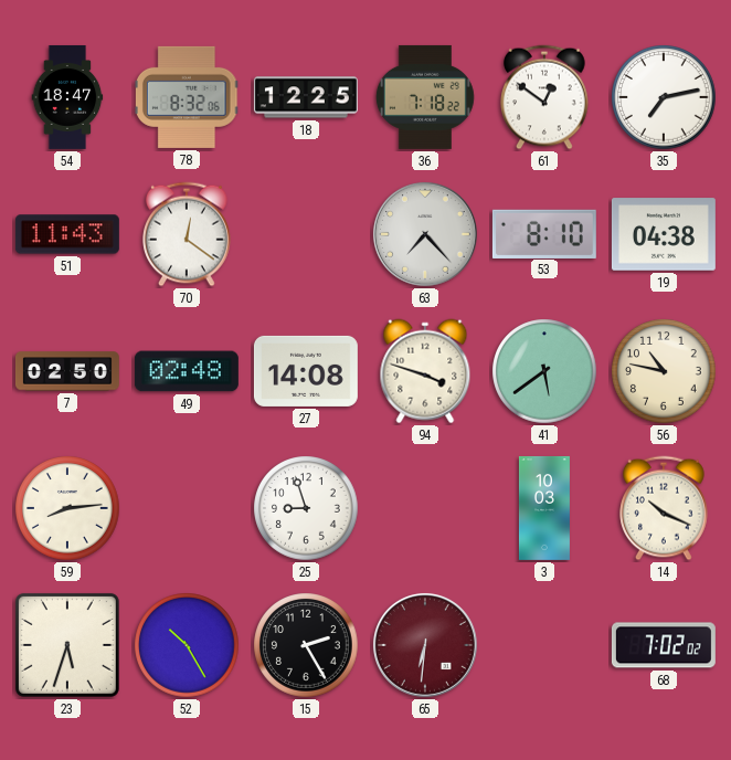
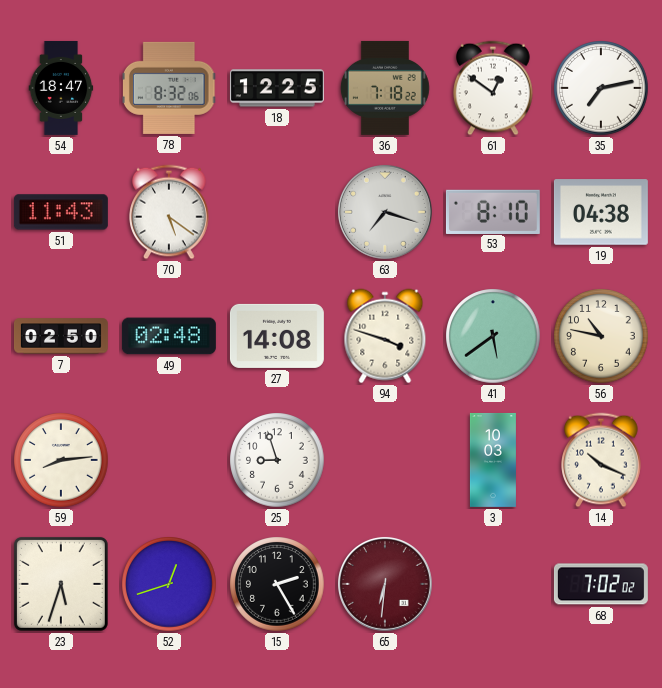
70: 12:21 -> 5:21
63: 7:23 -> 7:18
52: 10:25 -> 12:42
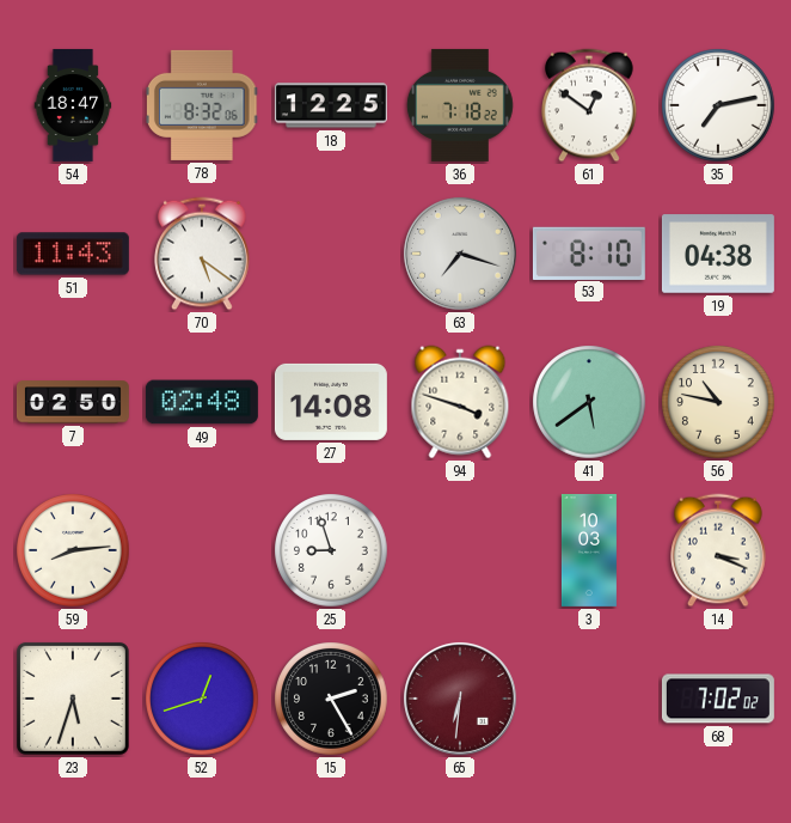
14: 10:19 -> 3:19
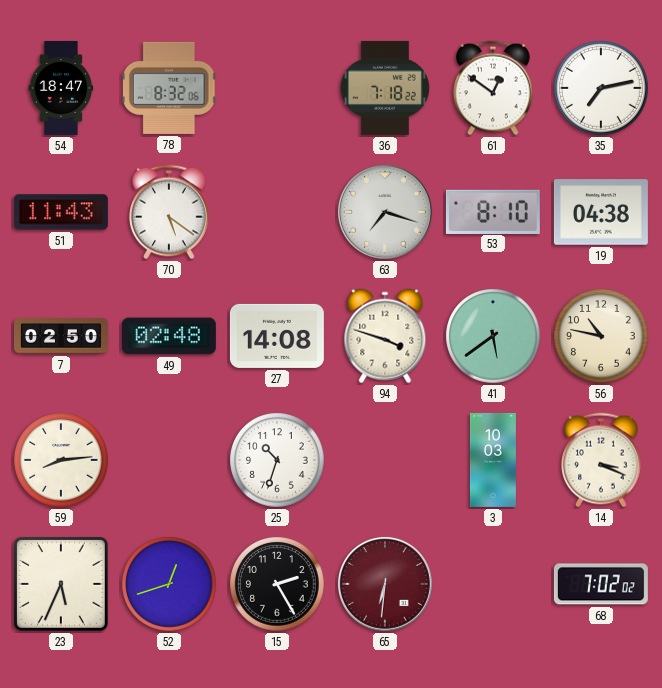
18: 12:25 -> none
25: 8:57 -> 10:33
23: 5:33 -> 5:34
